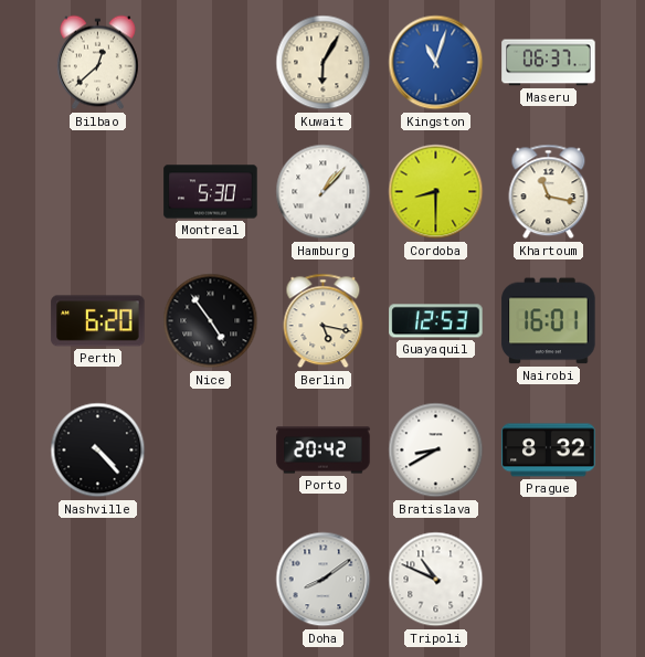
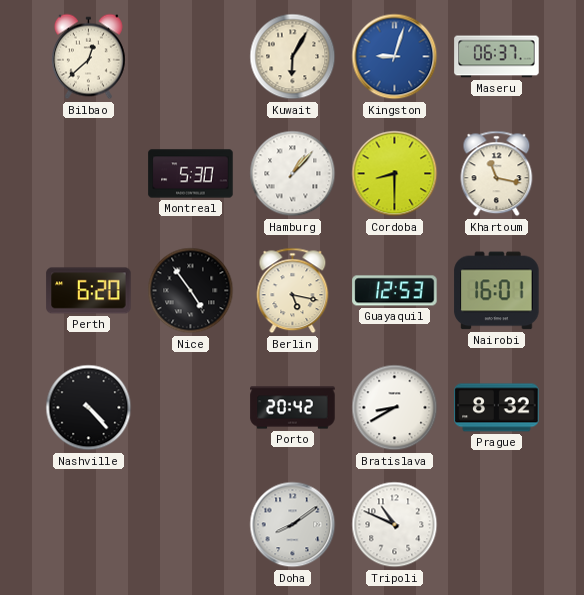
Kingston: 11:03 -> 9:03
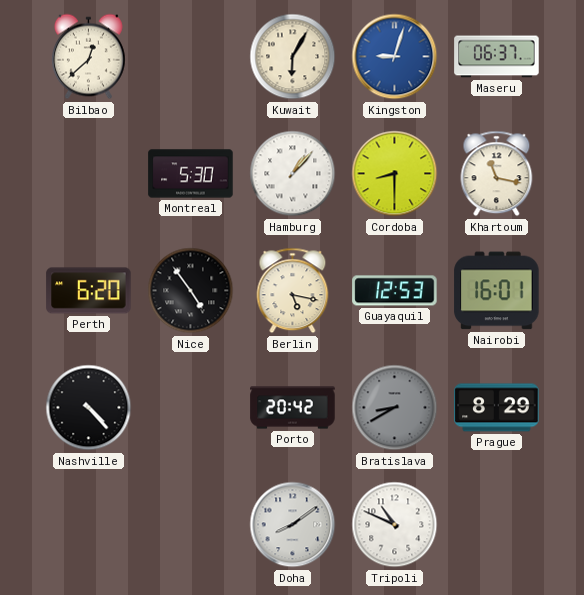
Bratislava dial: white -> grey
Prague: 8:32 -> 8:29
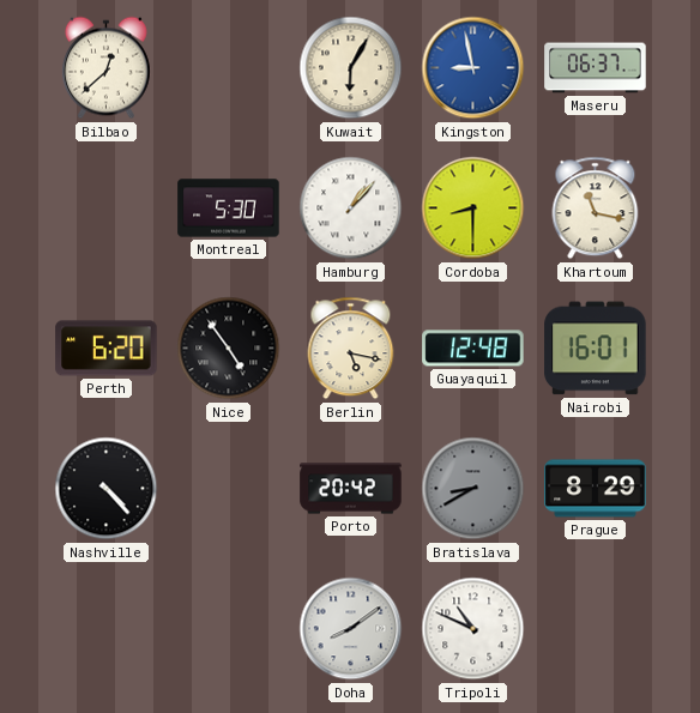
Kingston: 9:03 -> 8:58
Guayaquil: 12:53 -> 12:48
